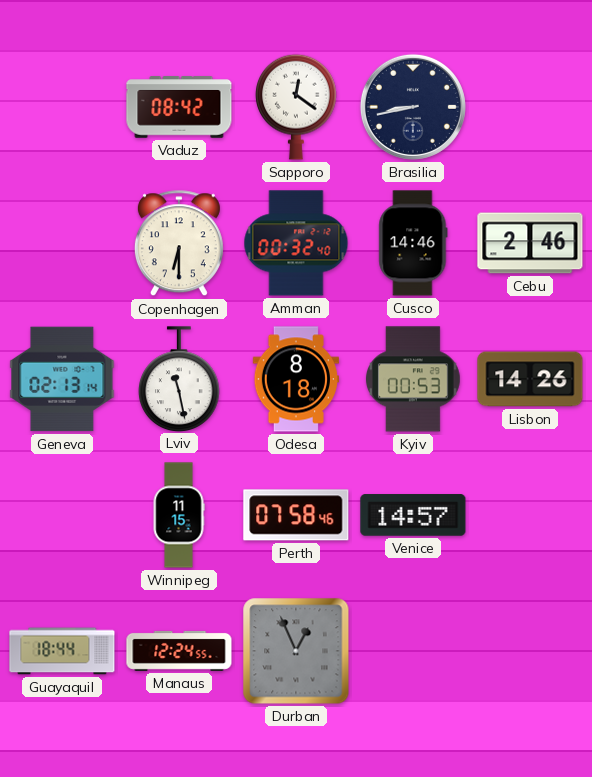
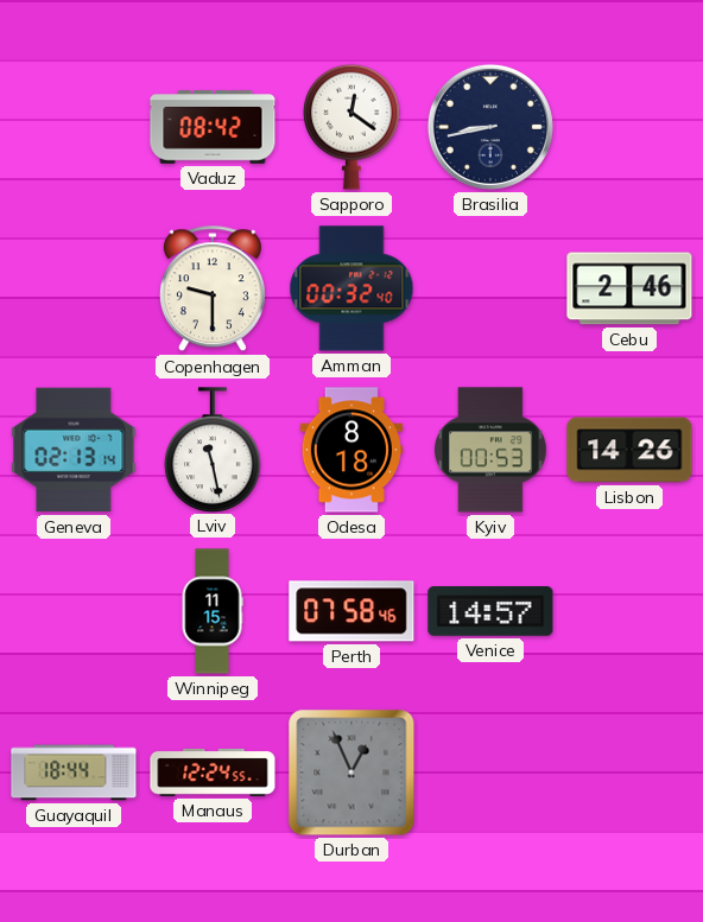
Copenhagen: 6:30 -> 9:30
Cusco: 14:46 -> none
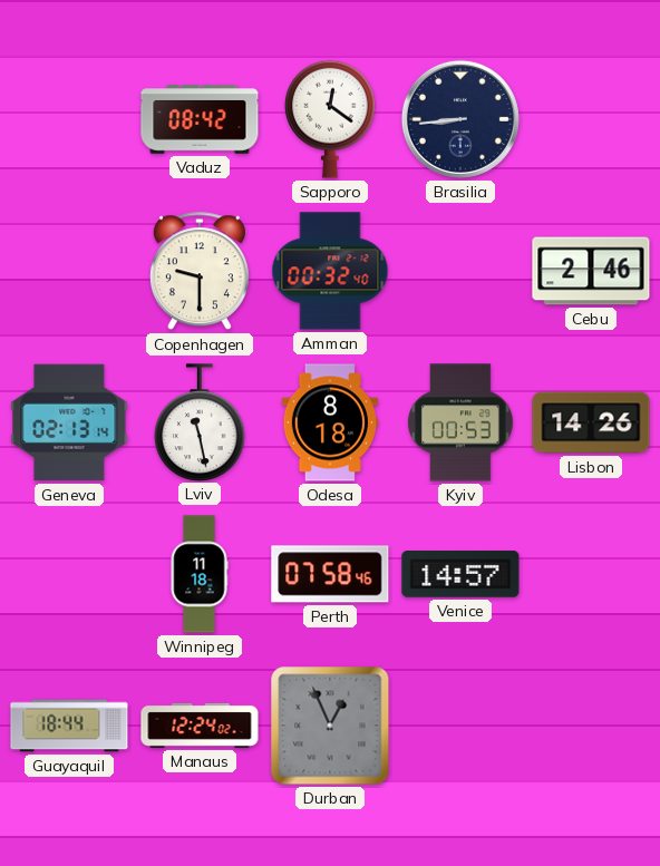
Brasilia: 8:43 -> 8:44
Winnipeg: 11:15 -> 11:18
Manaus: 12:24:55 -> 12:24:02
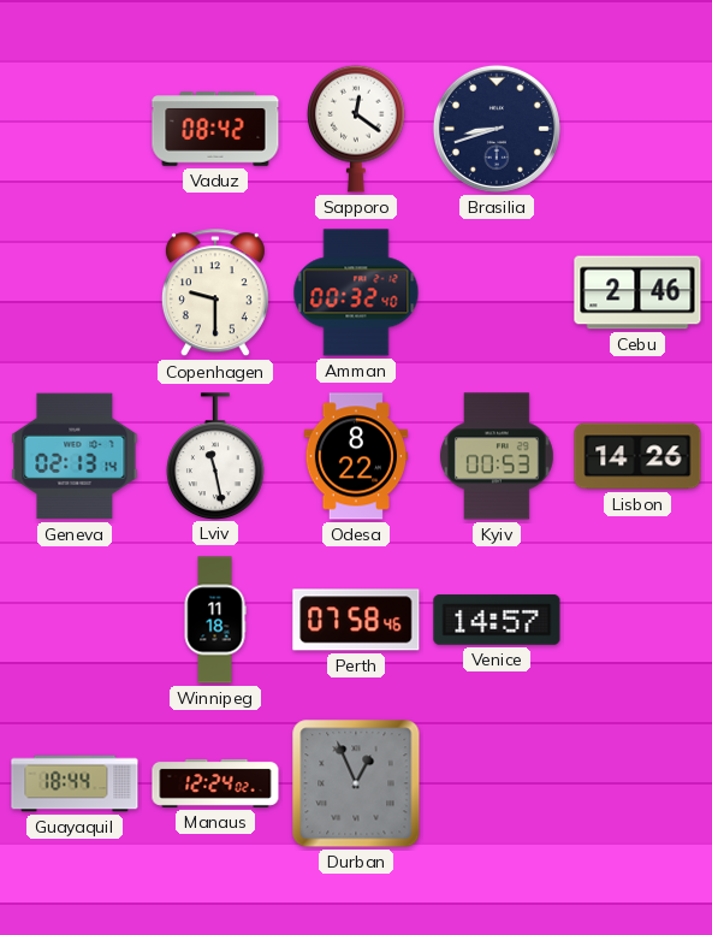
Brasilia: 8:44 -> 8:42
Odesa: 8:18 -> 8:22
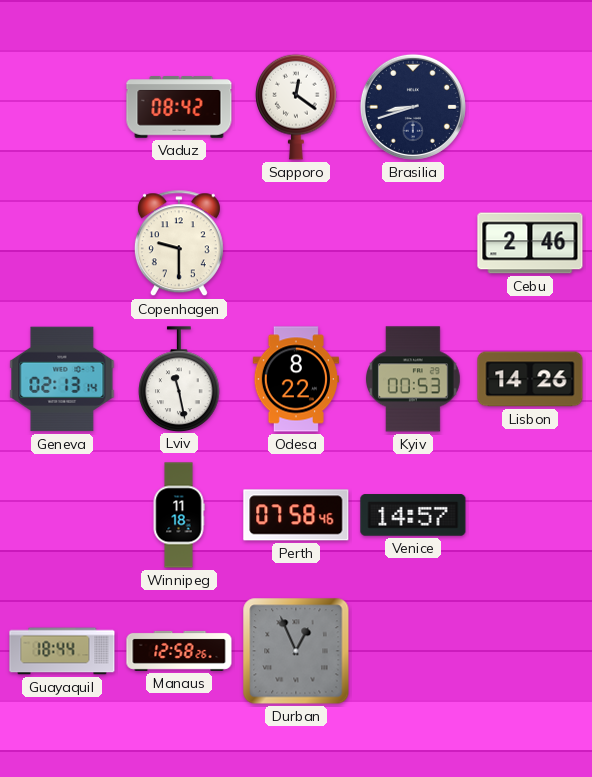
Amman: 00:32 -> none
Manaus: 12:24 -> 12:58
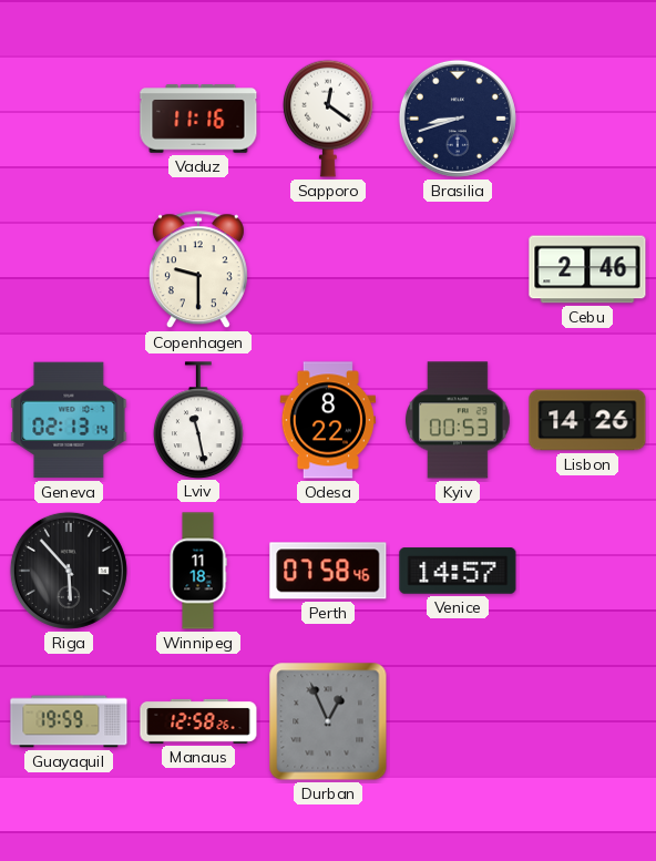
Vaduz: 08:42 -> 11:16
Riga: none -> 5:53
Guayaquil: 18:44 -> 19:59
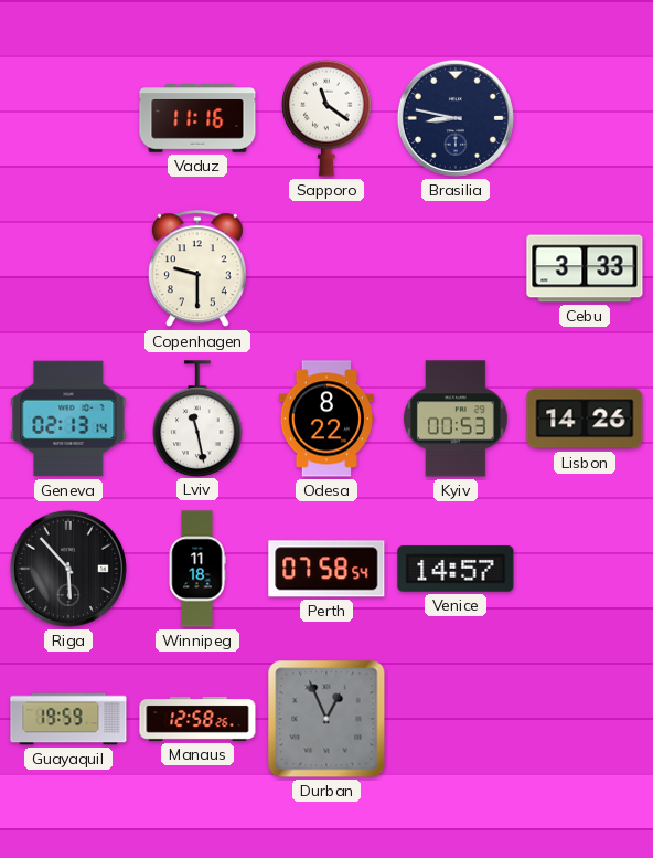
Sapporo: 12:21 -> 11:21
Brasilia: 8:42 -> 8:47
Cebu: 2:46 -> 3:33
Perth: 07:58:46 -> 07:58:54
